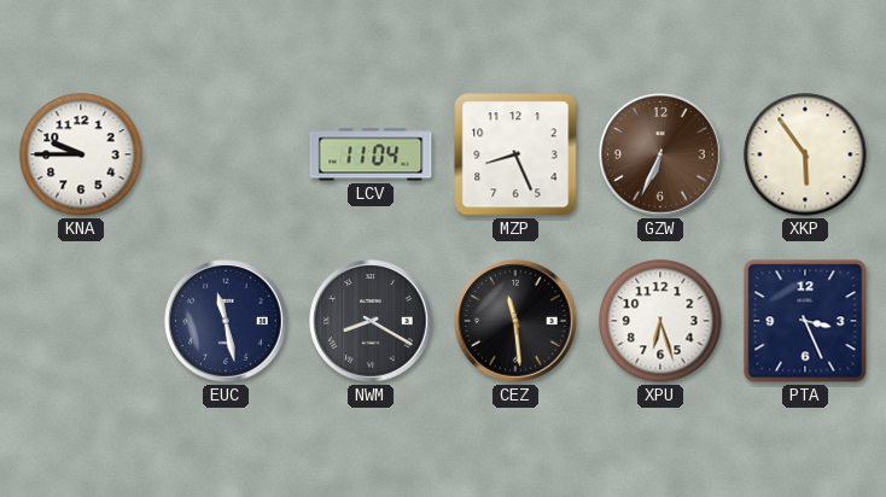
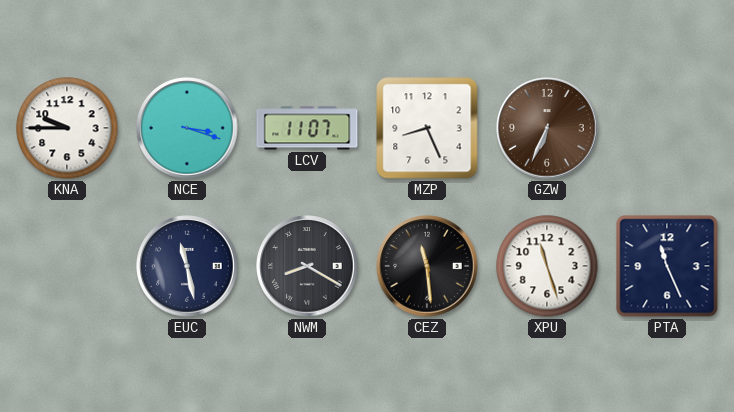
NCE: none -> 3:18
LCV: 11:04 -> 11:07
XKP: 5:54 -> none
XPU: 6:27 -> 11:27
PTA: 3:26 -> 11:26
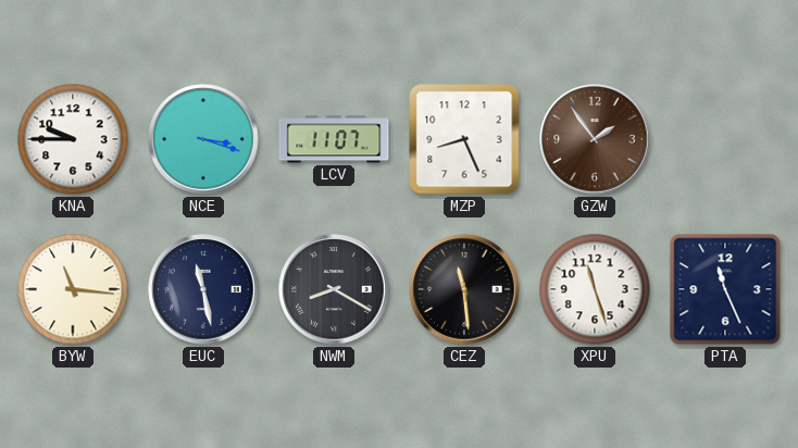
GZW: 6:34 -> 1:54
BYW: none -> 11:16
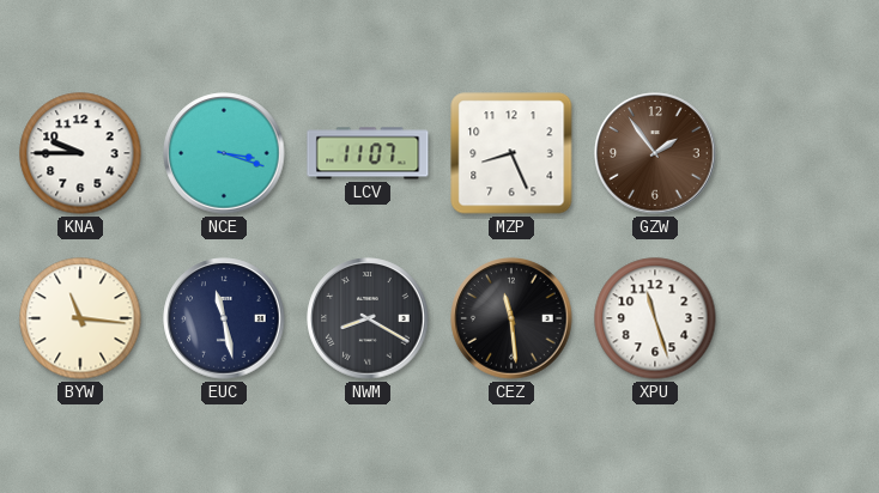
PTA: 11:26 -> none
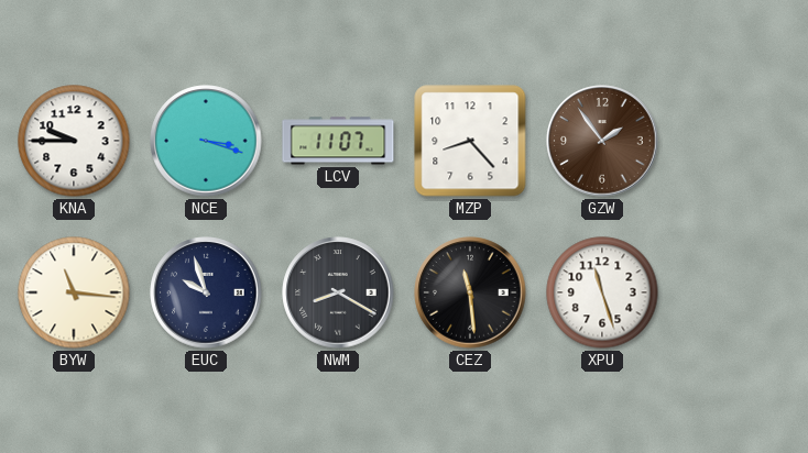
MZP: 8:26 -> 8:23
EUC: 11:28 -> 9:57
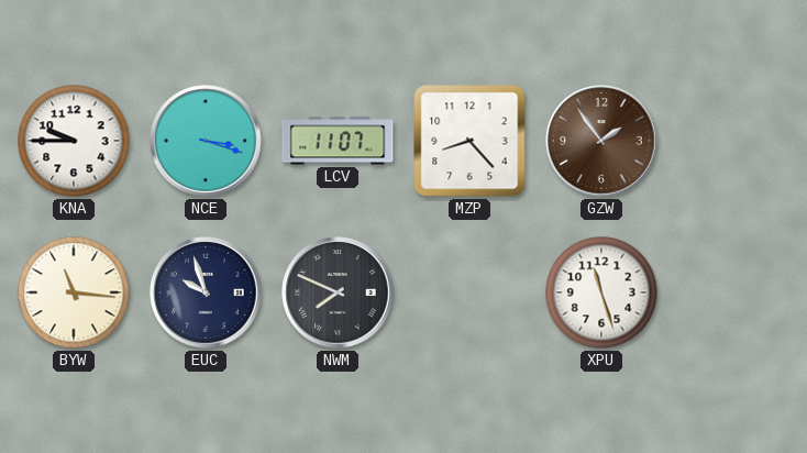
NWM: 8:20 -> 7:49
CEZ: 11:29 -> none
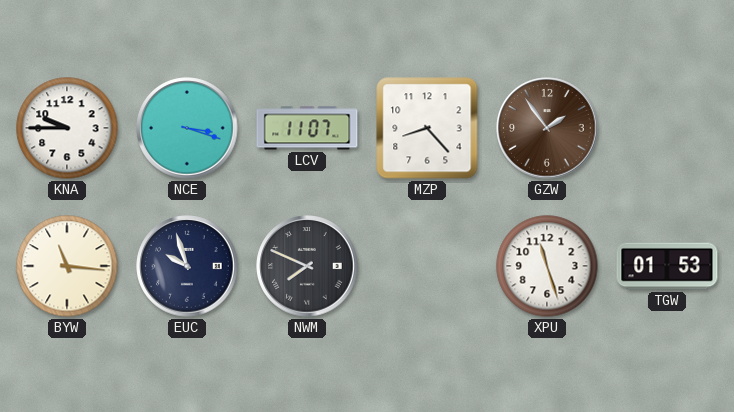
TGW: none -> 01:53
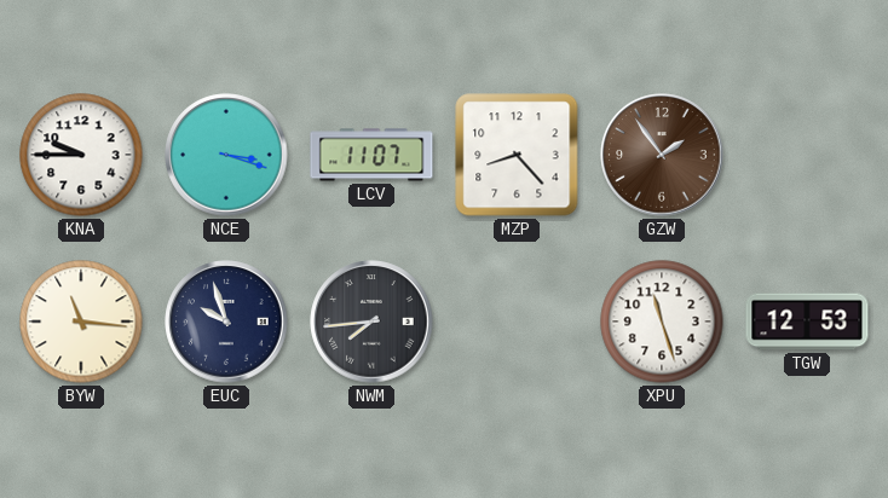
NWM: 7:49 -> 7:44
TGW: 01:53 -> 12:53
